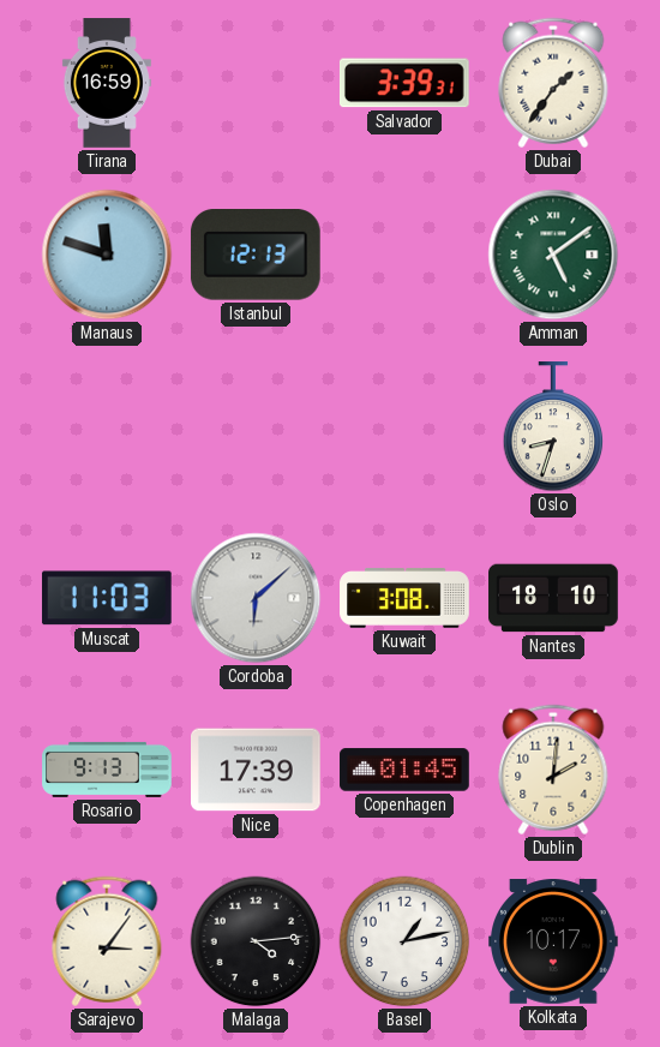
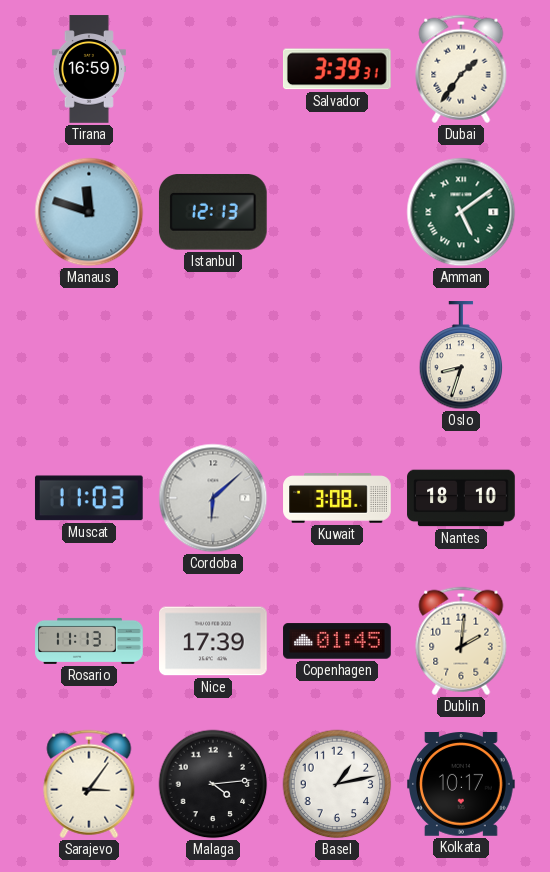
Rosario: 9:13 -> 11:13
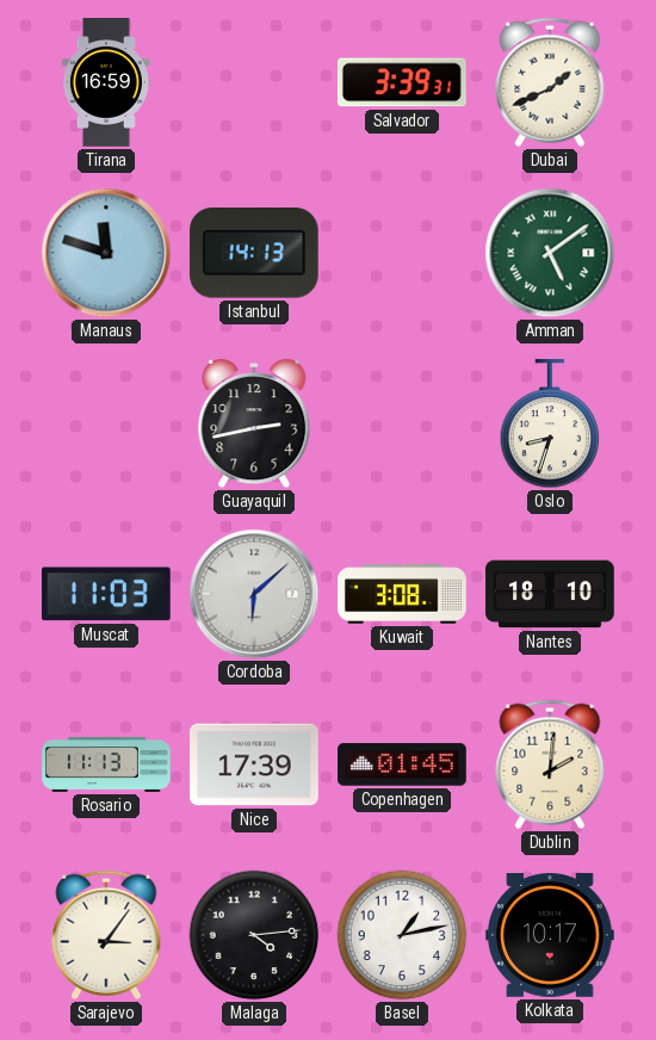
Dubai: 1:36 -> 1:41
Istanbul: 12:13 -> 14:13
Guayaquil: none -> 2:43
